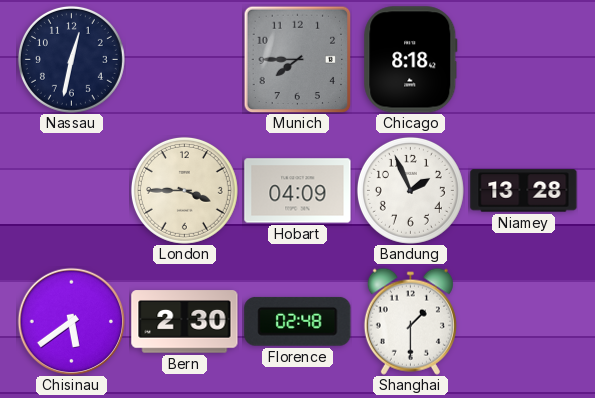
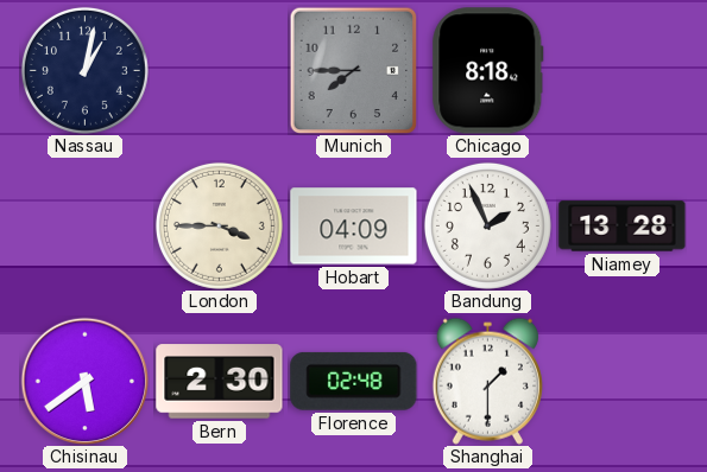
Nassau: 12:32 -> 1:02
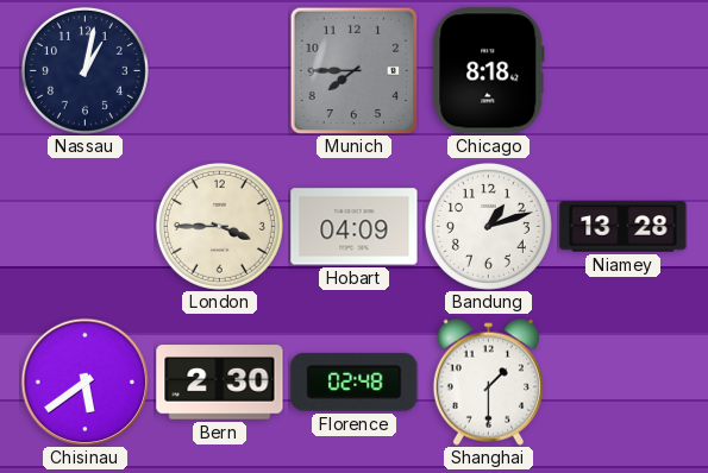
Bandung: 1:56 -> 1:12
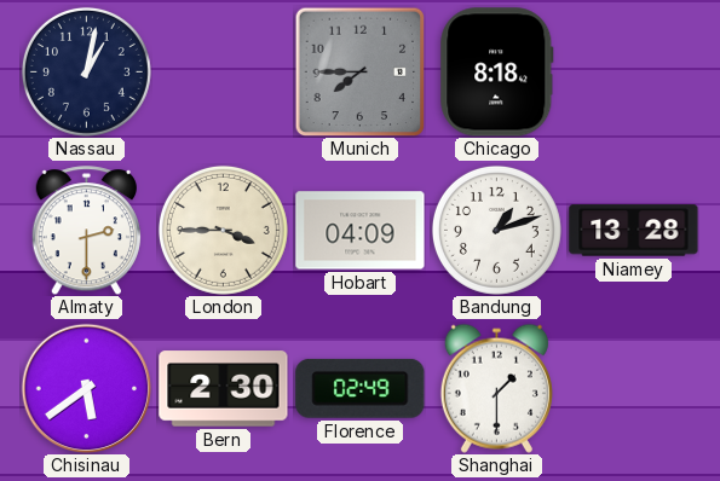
Almaty: none -> 2:30
Florence: 02:48 -> 02:49
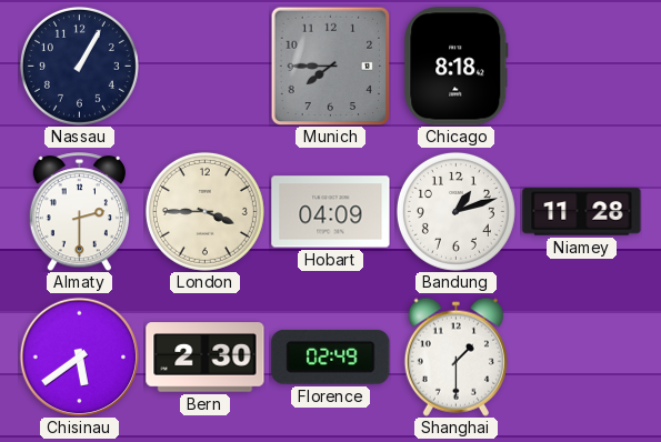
Nassau: 1:02 -> 1:05
Niamey: 13:28 -> 11:28
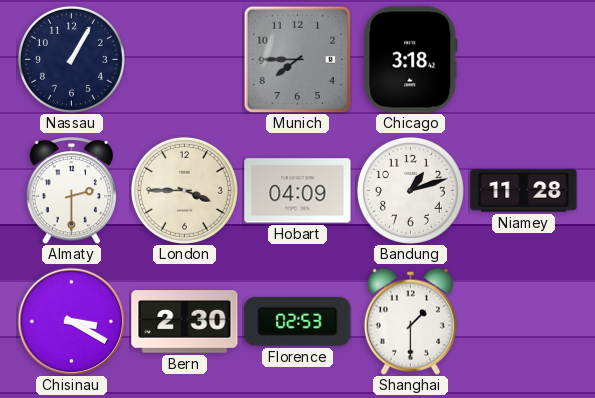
Chicago: 8:18 -> 3:18
Chisinau: 5:39 -> 3:20
Florence: 02:49 -> 02:53
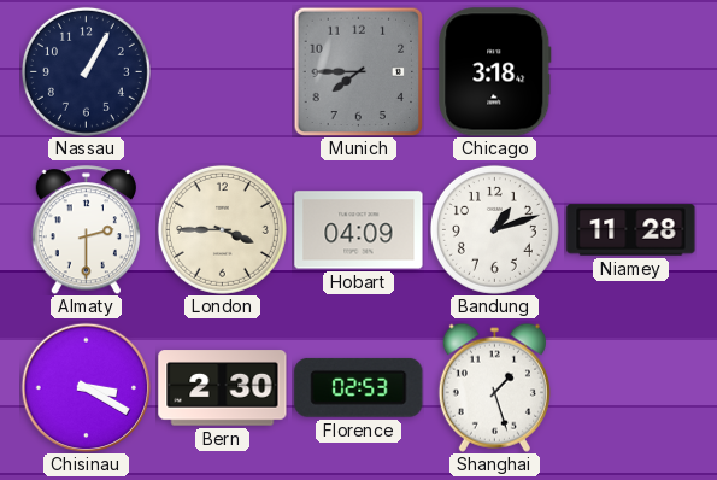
Shanghai: 1:30 -> 1:27
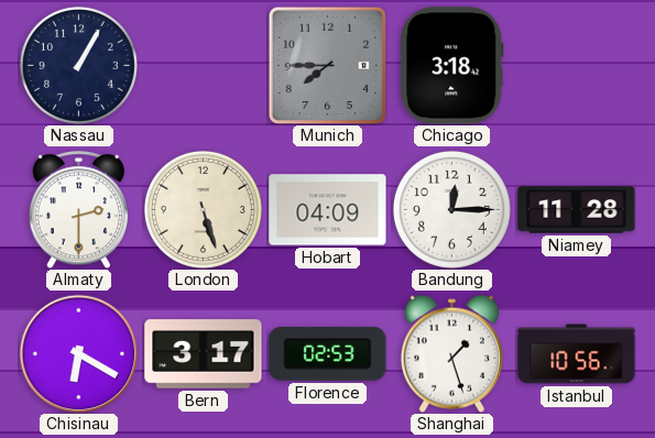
London: 3:45 -> 5:27
Bandung: 1:12 -> 12:15
Chisinau: 3:20 -> 6:20
Bern: 2:30 -> 3:17
Istanbul: none -> 10:56
